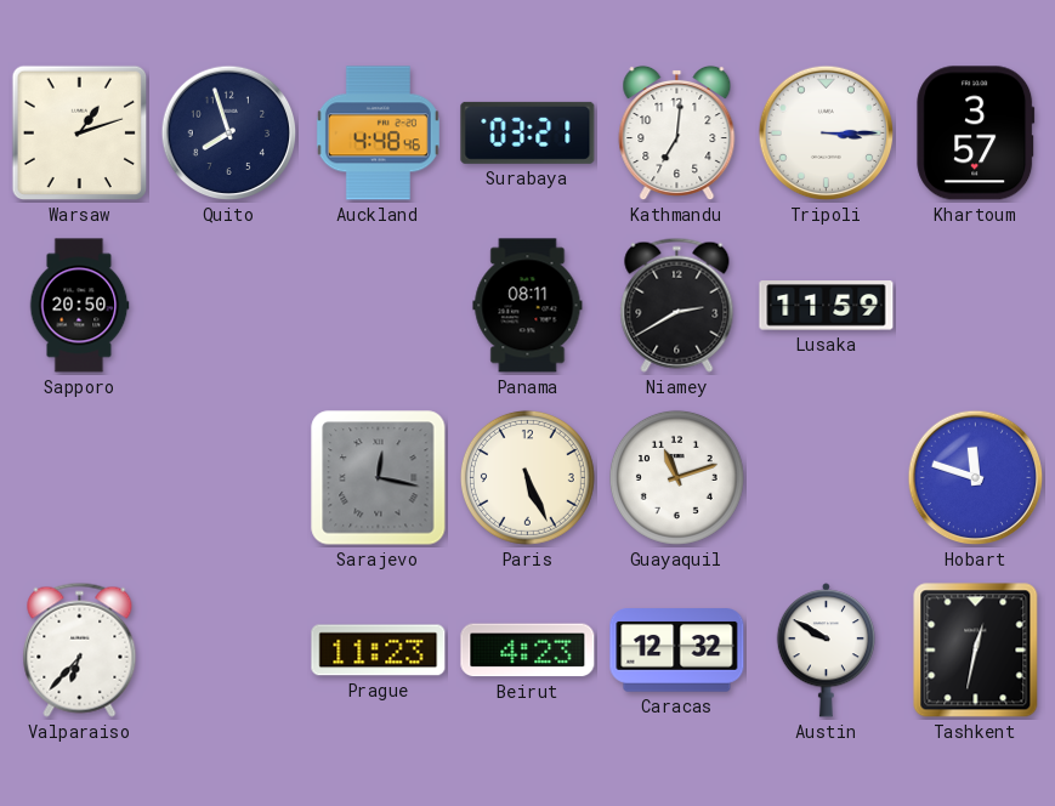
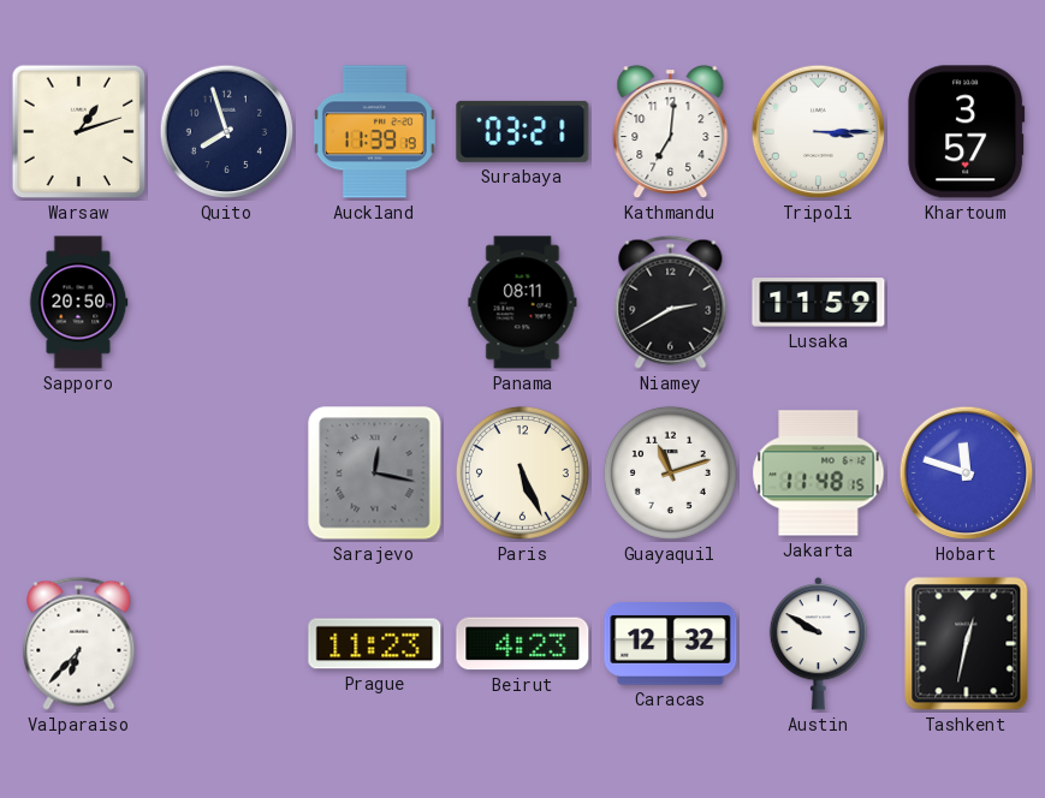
Auckland: 4:48 -> 11:39
Jakarta: none -> 11:48
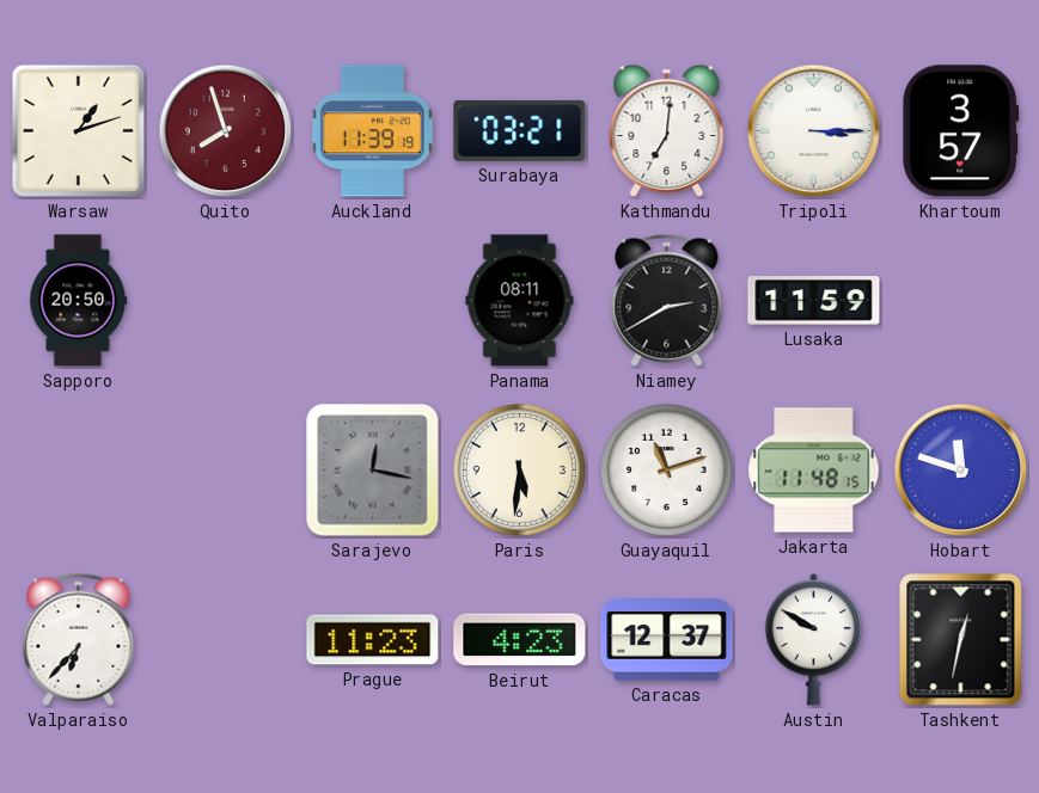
Quito dial: navy -> burgundy
Paris: 5:26 -> 5:31
Caracas: 12:32 -> 12:37
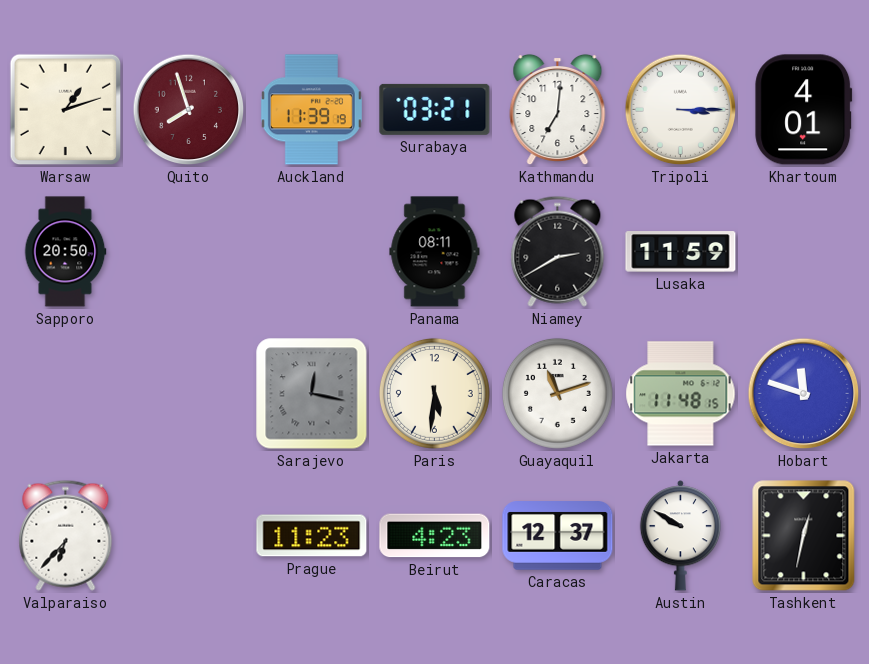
Khartoum: 3:57 -> 4:01
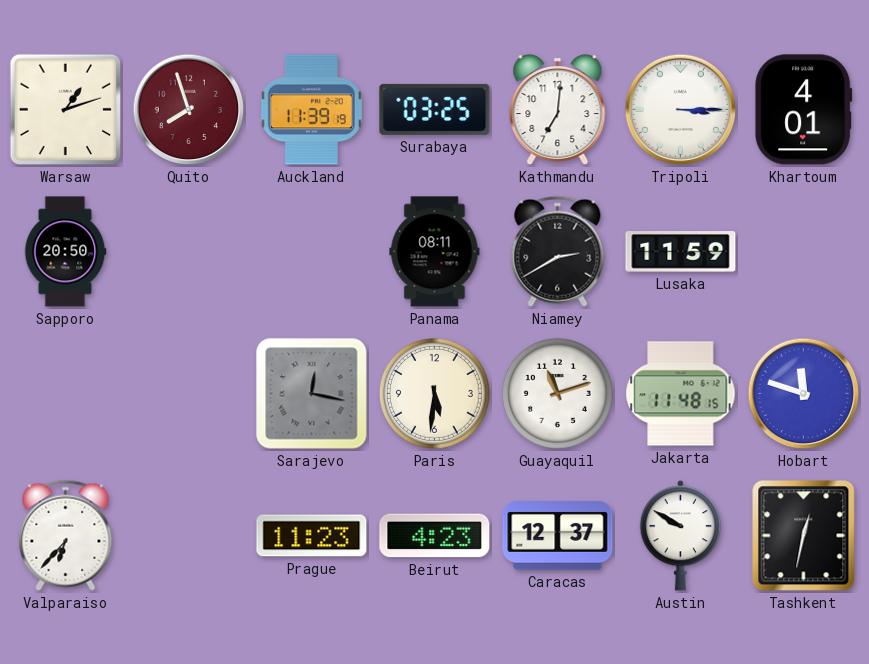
Surabaya: 03:21 -> 03:25
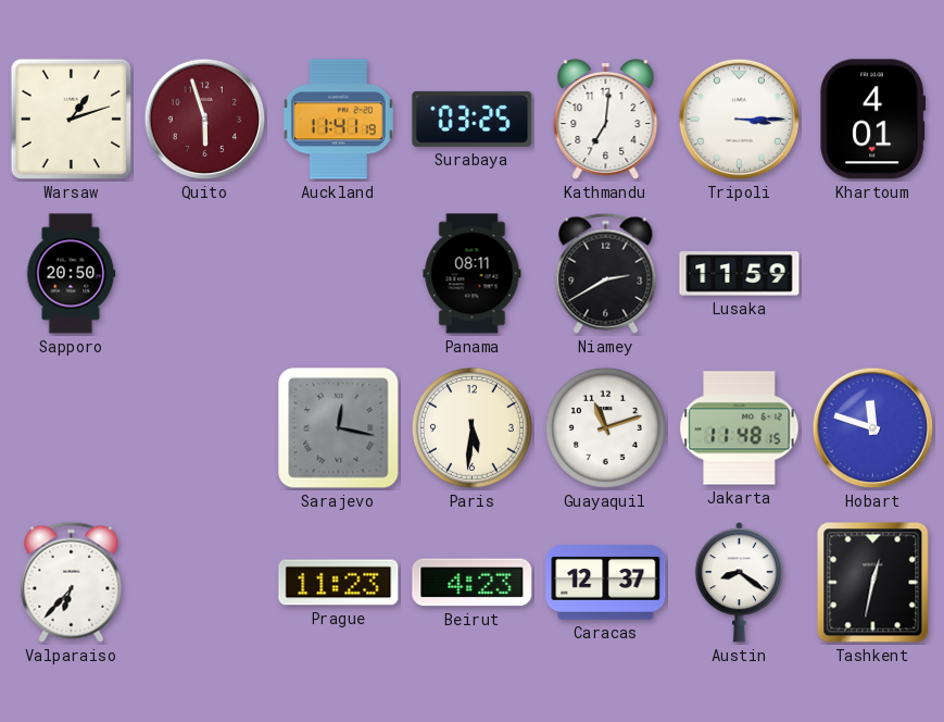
Quito: 7:57 -> 5:57
Auckland: 11:39 -> 11:41
Austin: 9:50 -> 8:21
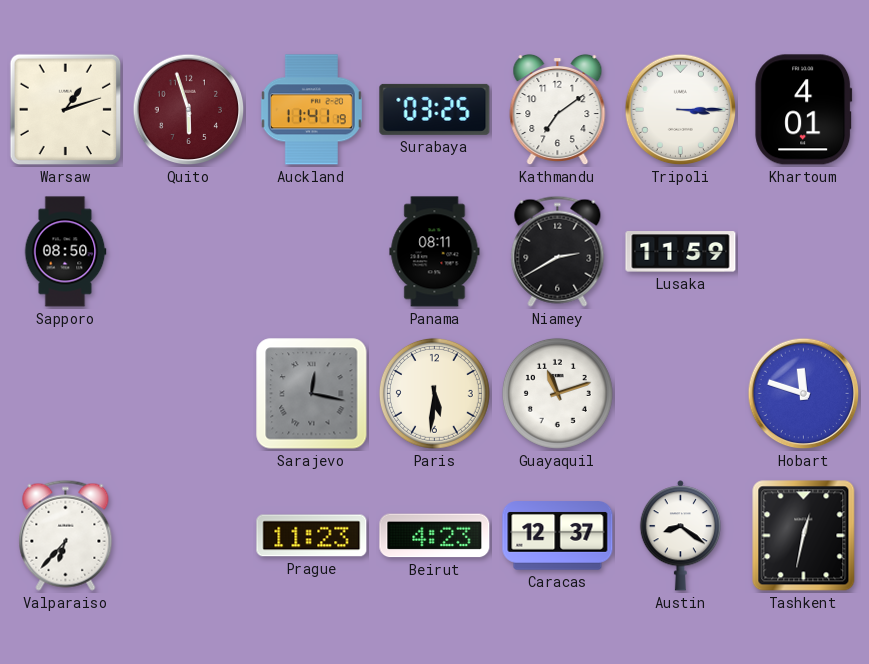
Kathmandu: 7:01 -> 7:09
Sapporo: 20:50 -> 08:50
Jakarta: 11:48 -> none
